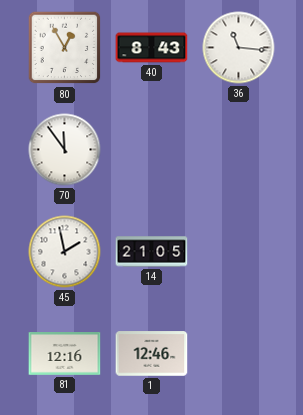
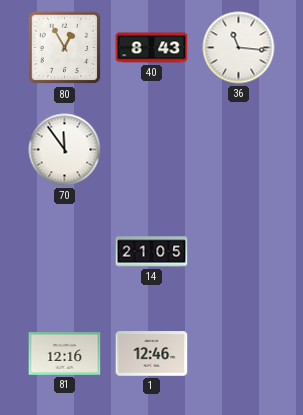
45: 1:58 -> none
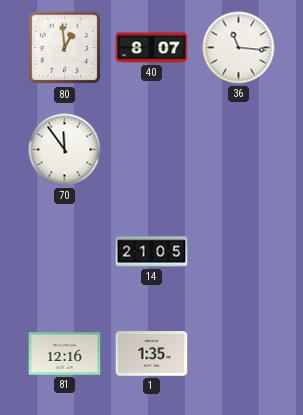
80: 12:55 -> 12:59
40: 8:43 -> 8:07
1: 12:46 -> 1:35
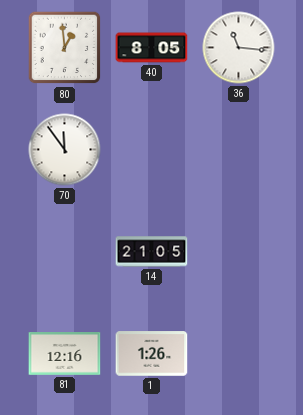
40: 8:07 -> 8:05
1: 1:35 -> 1:26
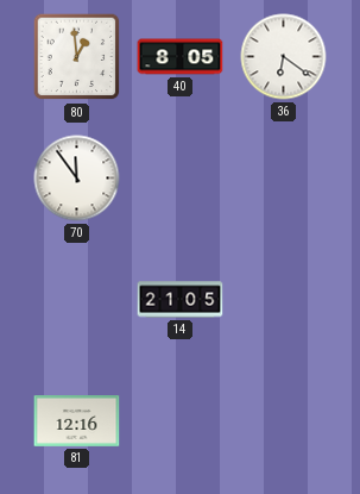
36: 11:16 -> 6:21
1: 1:26 -> none
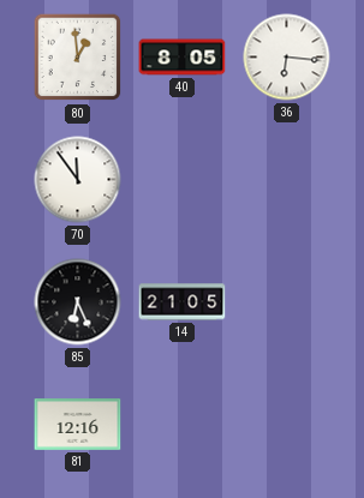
36: 6:21 -> 6:16
85: none -> 6:26
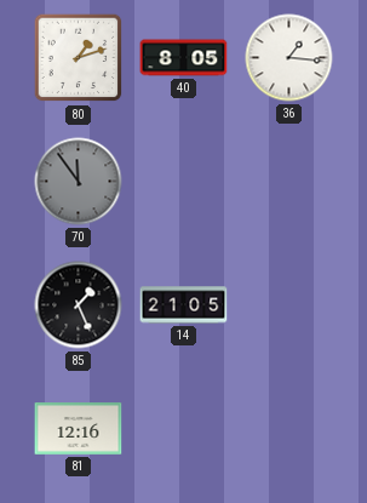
80: 12:59 -> 1:12
36: 6:16 -> 1:16
70 dial: white -> grey
85: 6:26 -> 1:26
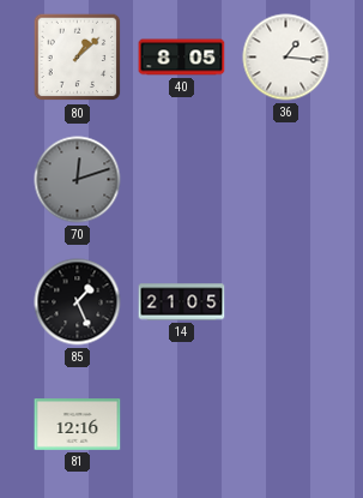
80: 1:12 -> 1:08
70: 11:54 -> 12:12
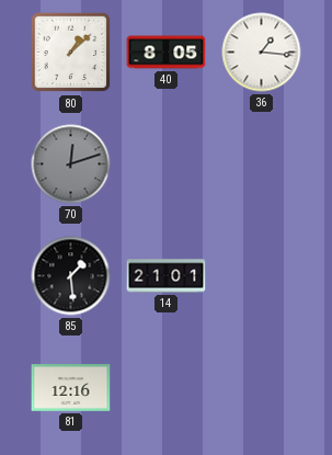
85: 1:26 -> 1:29
14: 21:05 -> 21:01
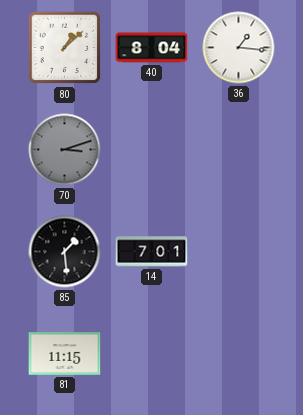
40: 8:05 -> 8:04
70: 12:12 -> 3:12
14: 21:01 -> 7:01
81: 12:16 -> 11:15
